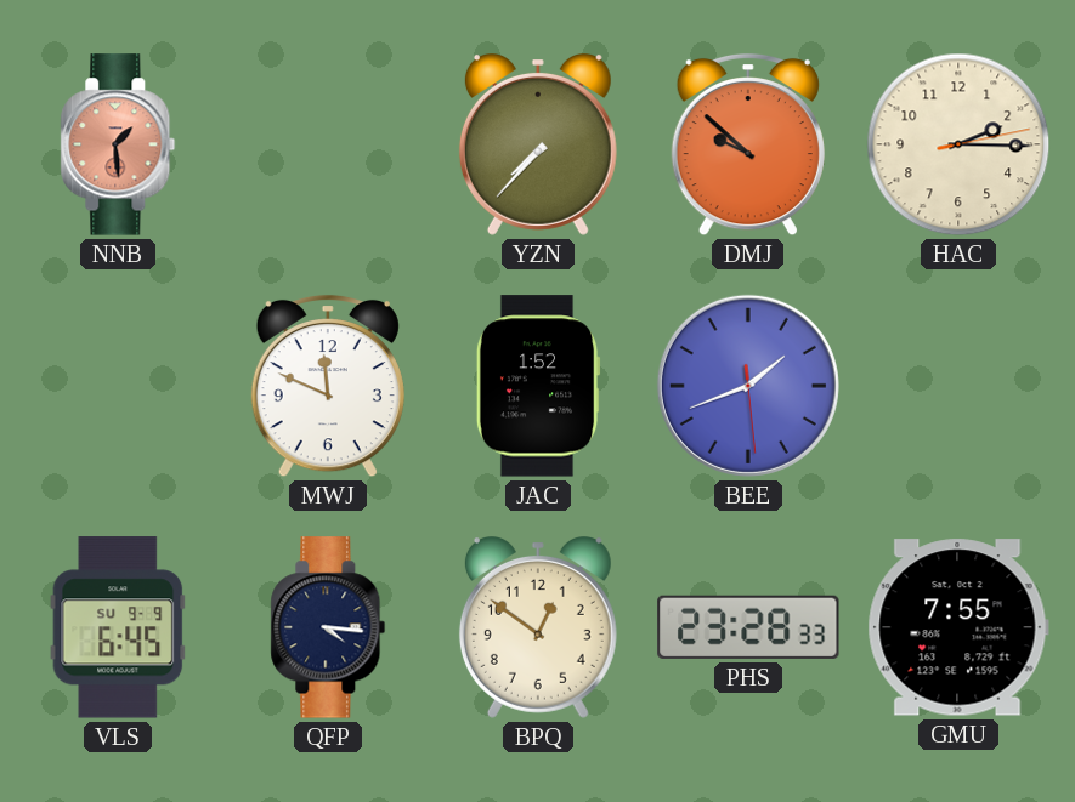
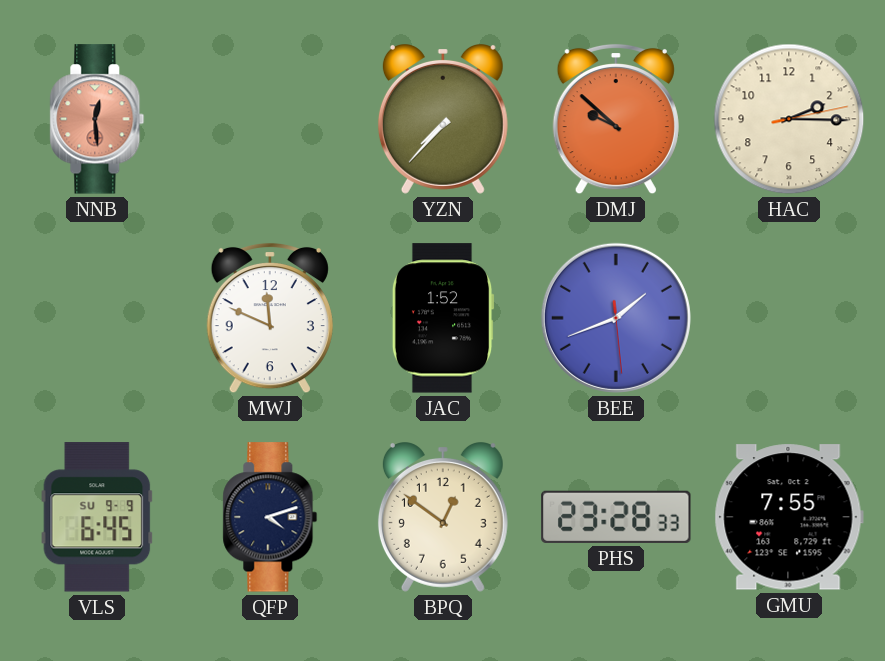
NNB: 1:29 -> 12:29
QFP: 4:16 -> 4:12
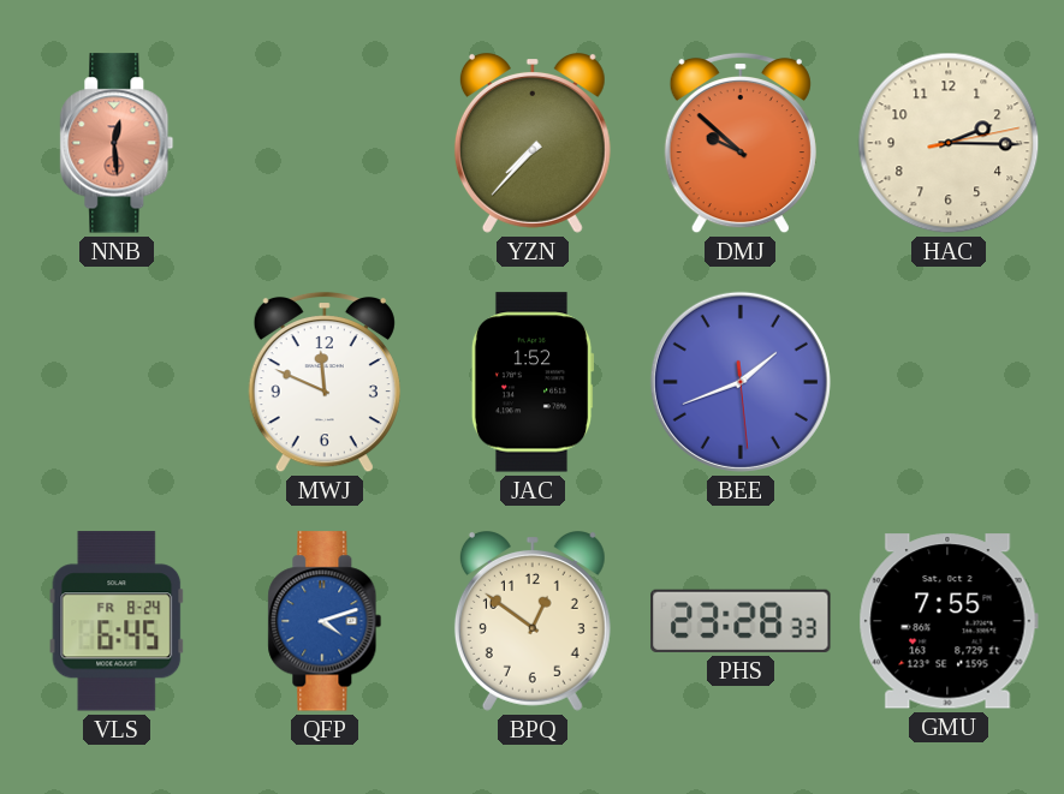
VLS date: SU 9-9 -> FR 8-24
QFP dial: navy -> blue
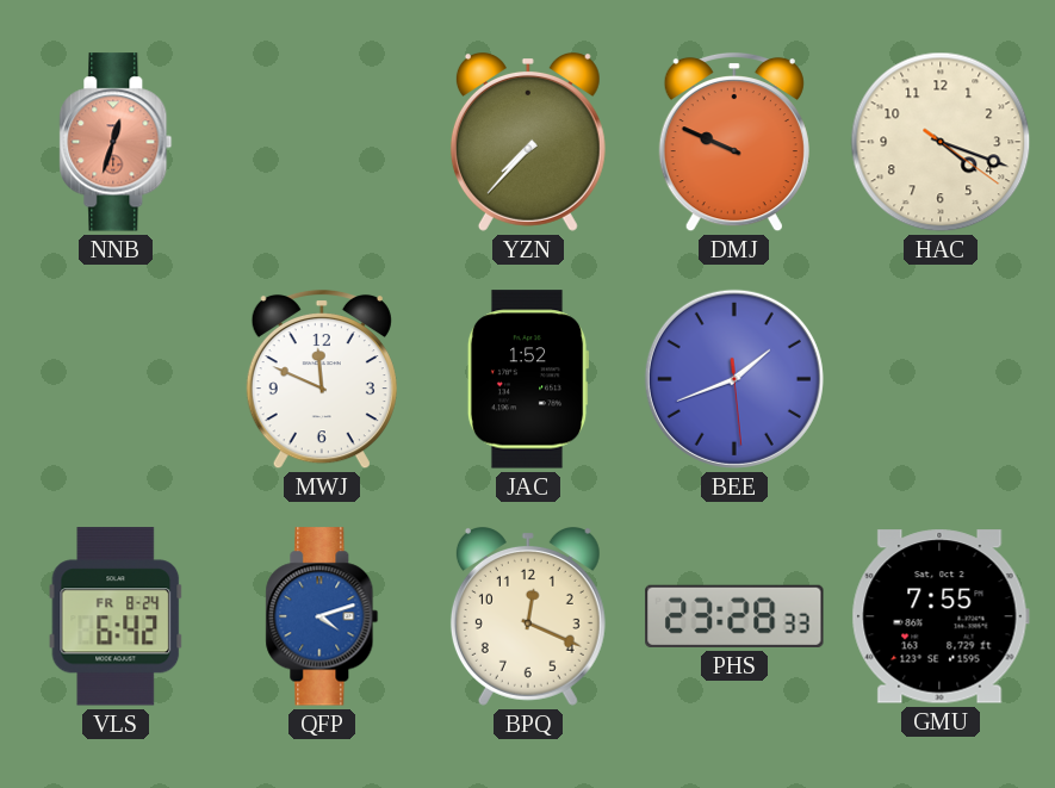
NNB: 12:29 -> 12:33
DMJ: 9:52 -> 9:49
HAC: 2:15 -> 4:18
VLS: 6:45 -> 6:42
BPQ: 12:51 -> 12:19
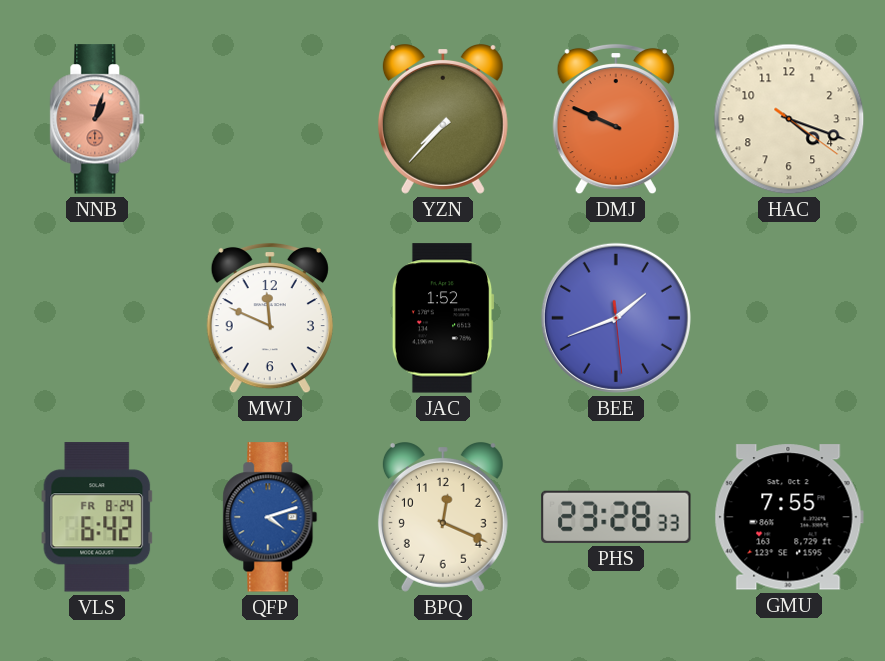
NNB: 12:33 -> 1:03
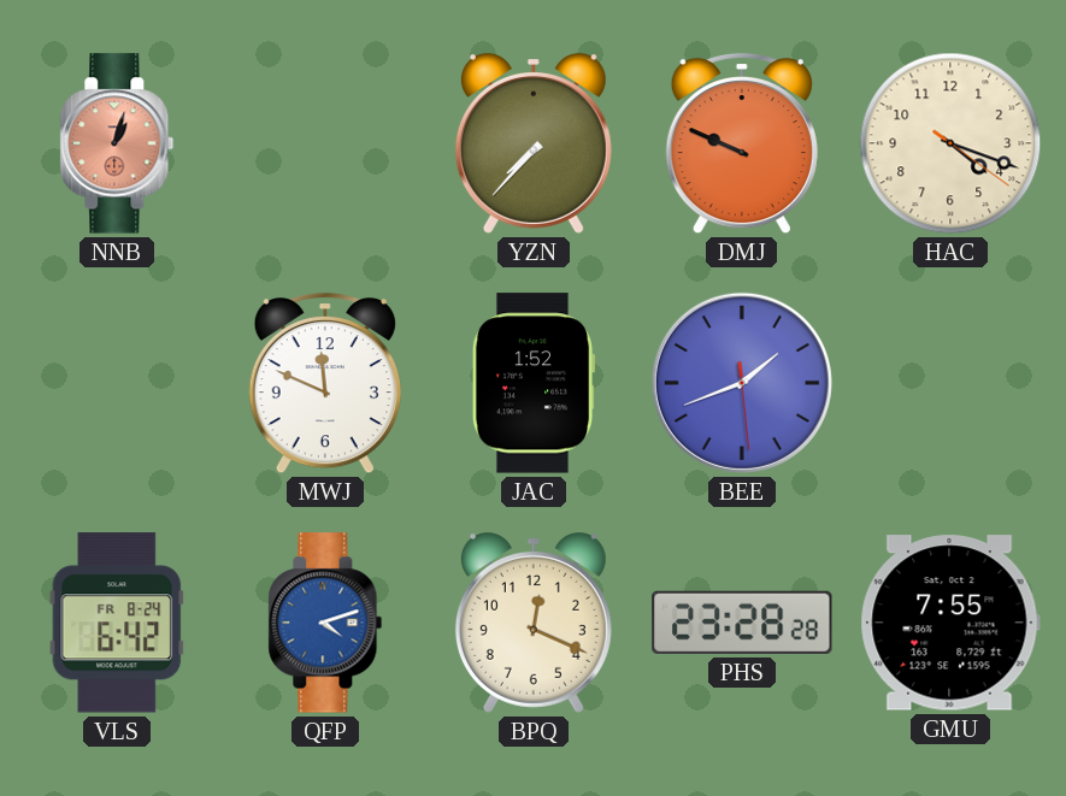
PHS: 23:28:33 -> 23:28:28
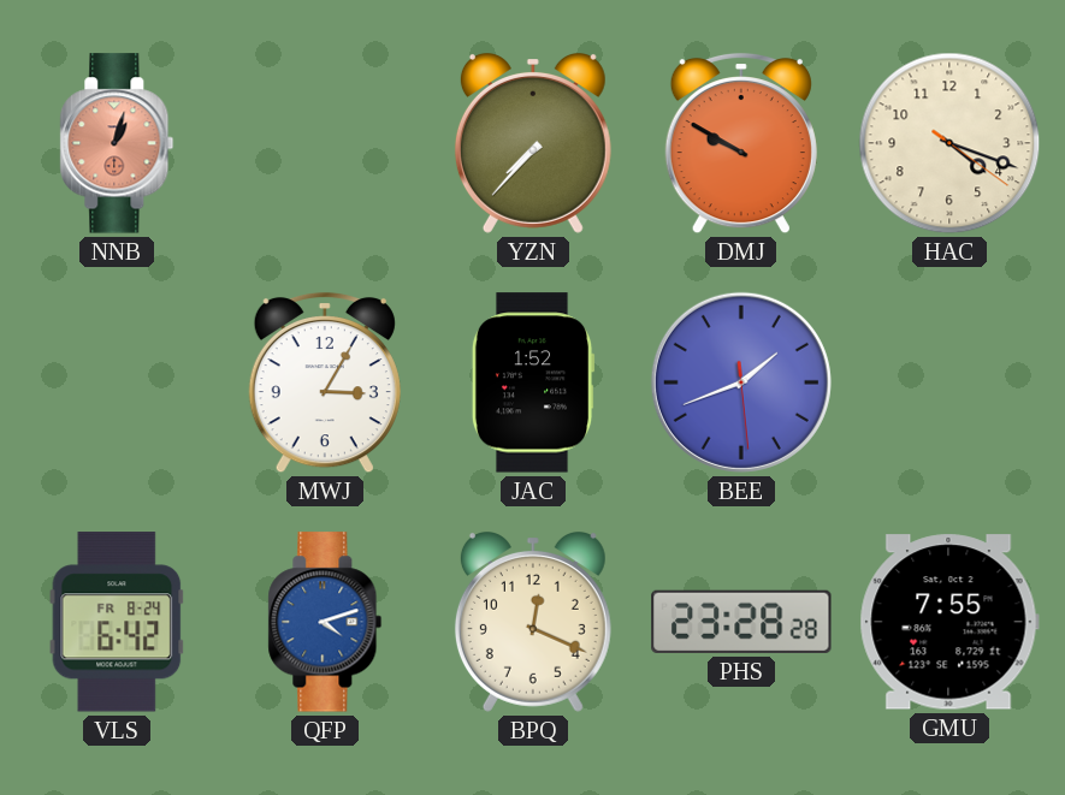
DMJ: 9:49 -> 9:50
MWJ: 11:49 -> 3:05
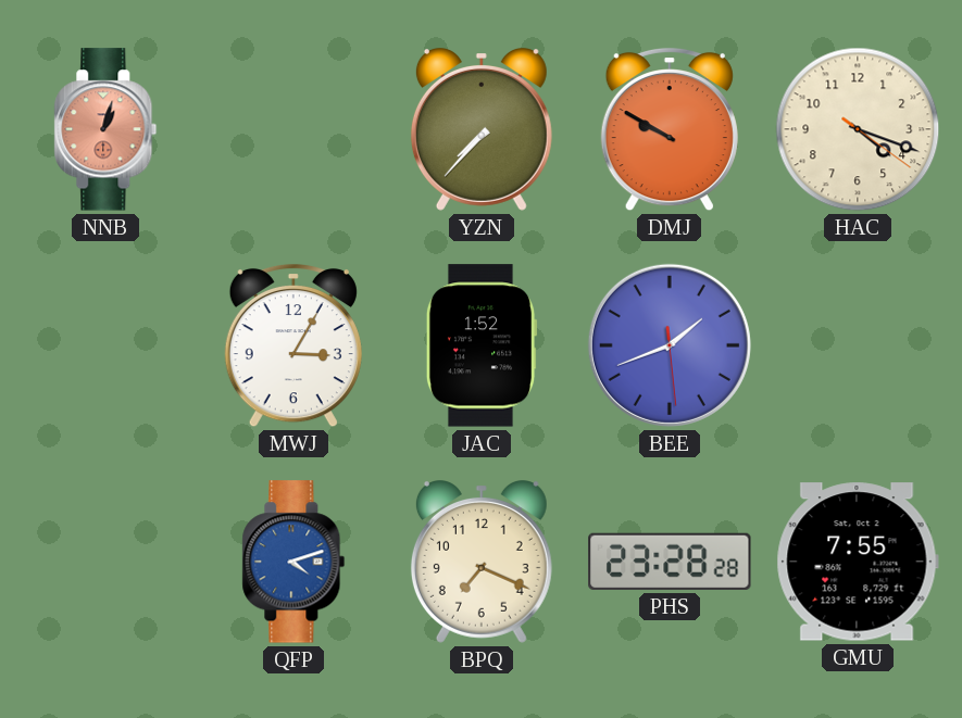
VLS: 6:42 -> none
BPQ: 12:19 -> 7:19
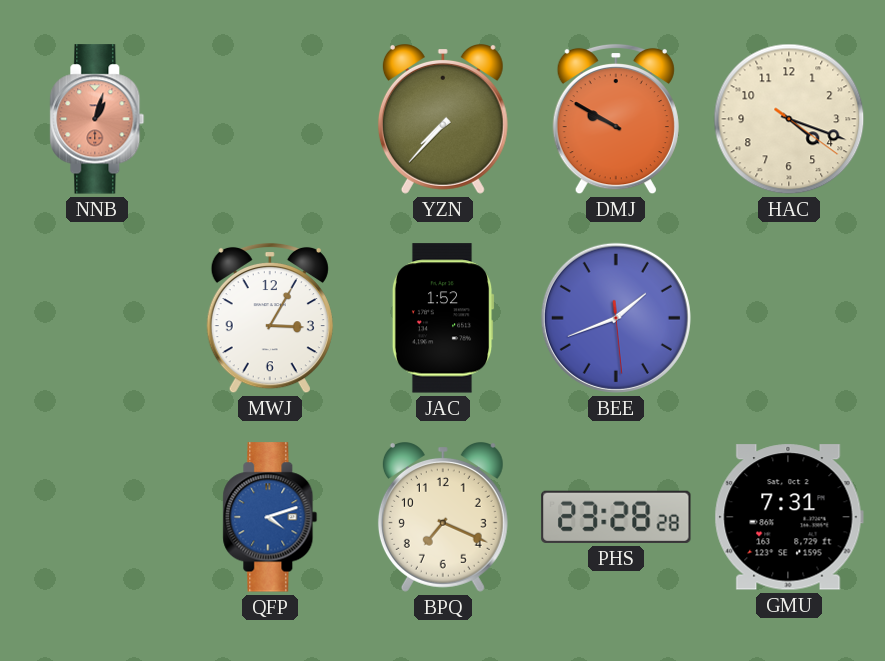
GMU: 7:55 -> 7:31
